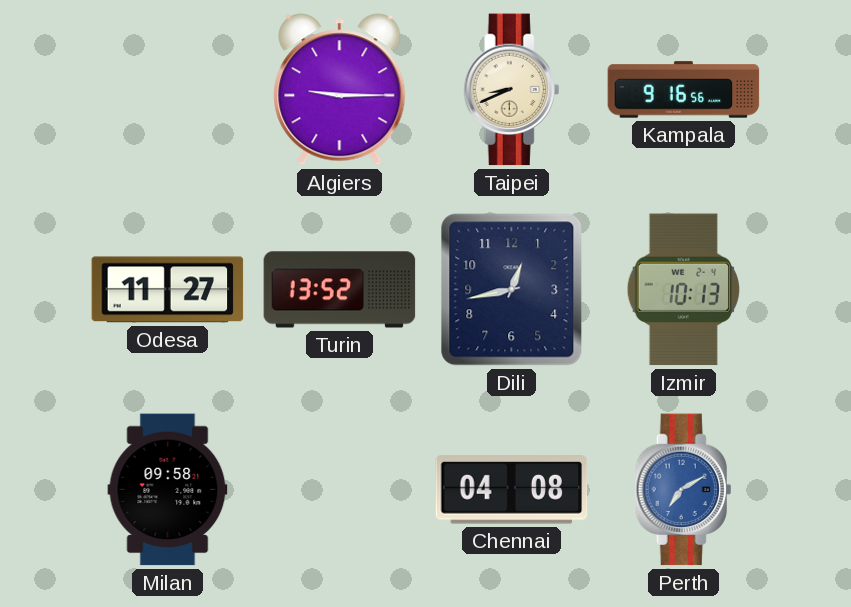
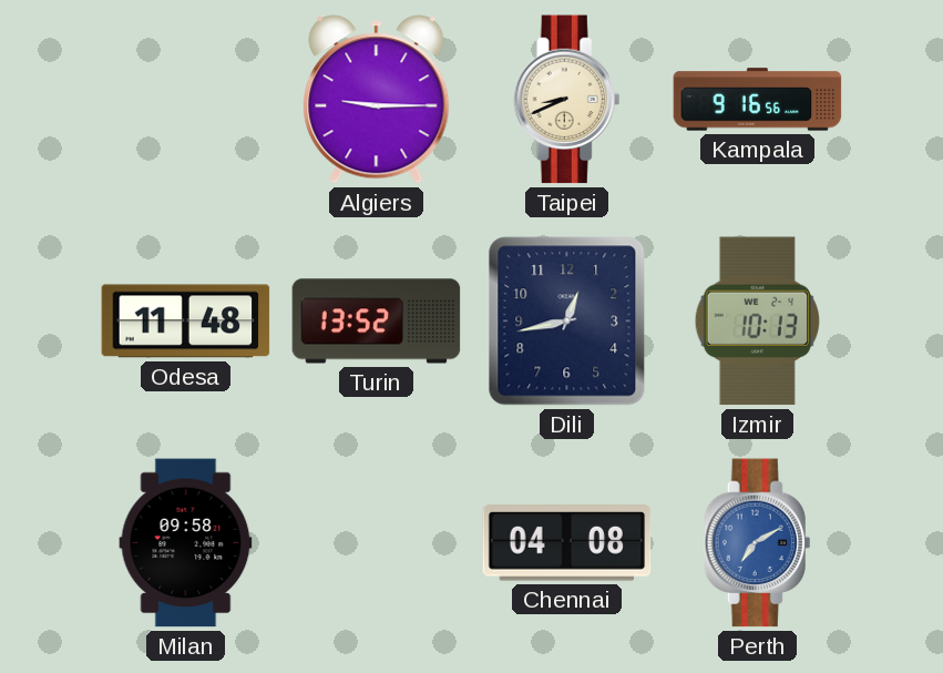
Odesa: 11:27 -> 11:48
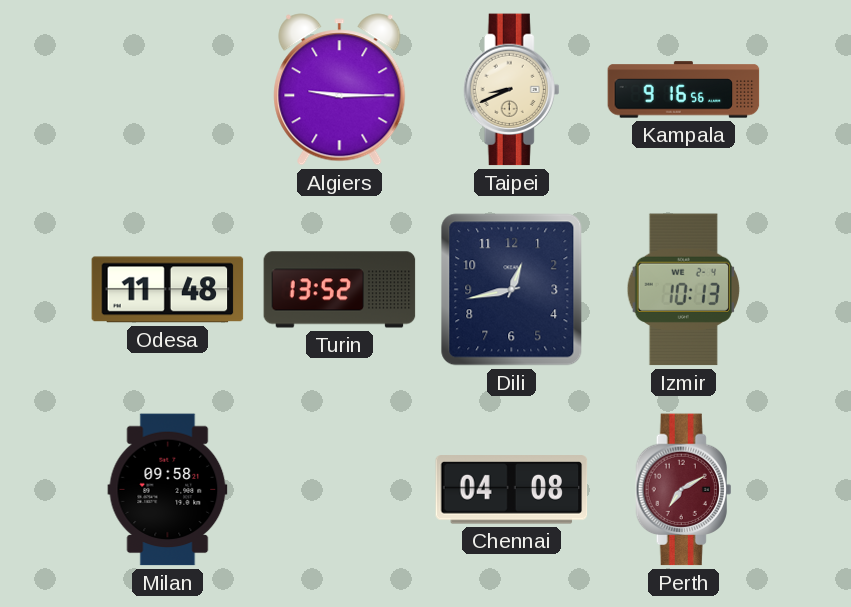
Perth dial: blue -> burgundy
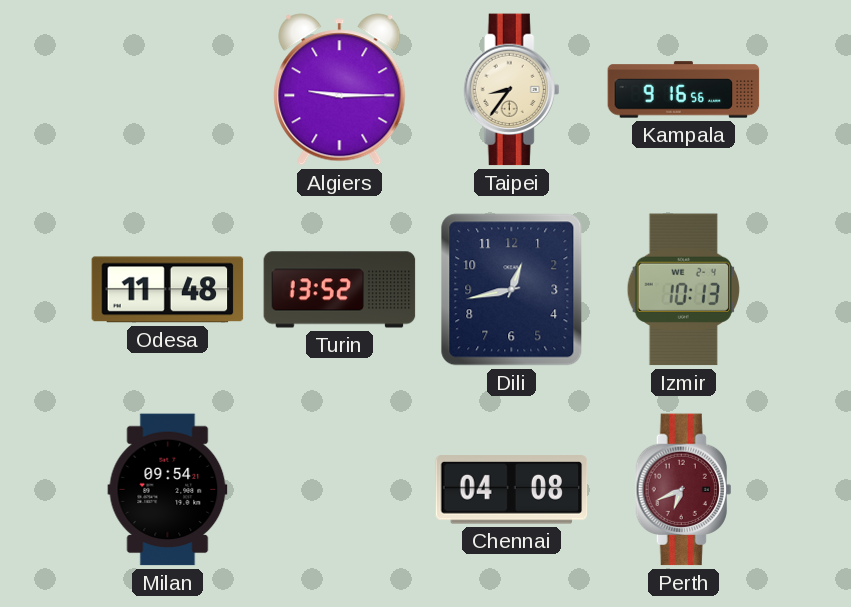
Taipei: 8:41 -> 8:36
Milan: 09:58 -> 09:54
Perth: 7:10 -> 6:41
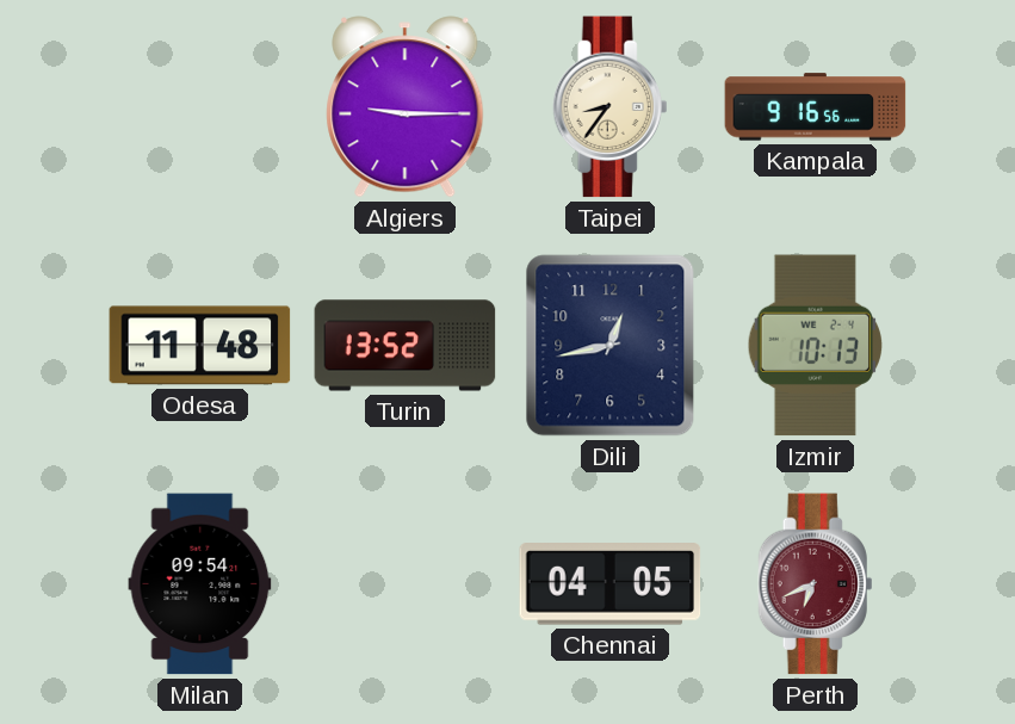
Chennai: 04:08 -> 04:05
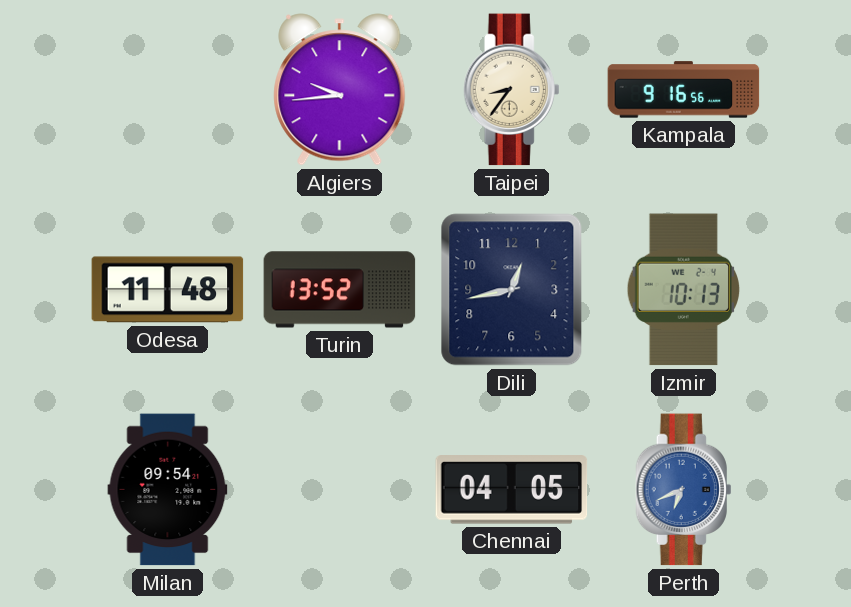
Algiers: 9:15 -> 9:44
Perth dial: burgundy -> blue
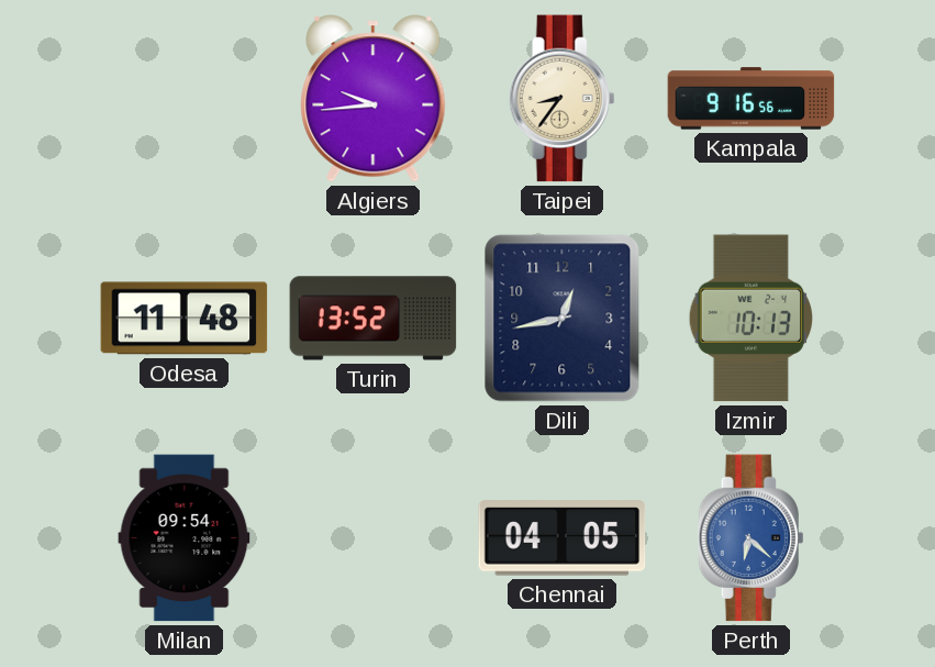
Perth: 6:41 -> 6:22
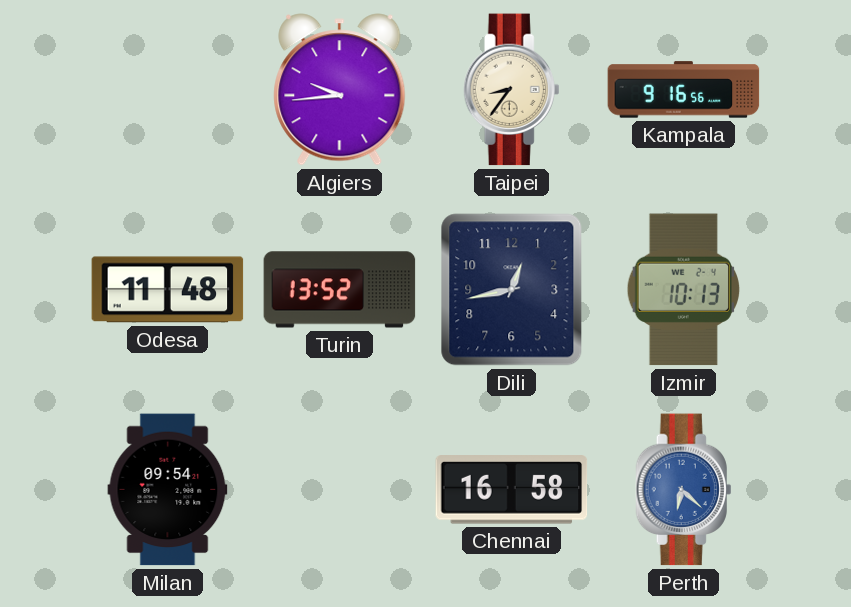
Chennai: 04:05 -> 16:58
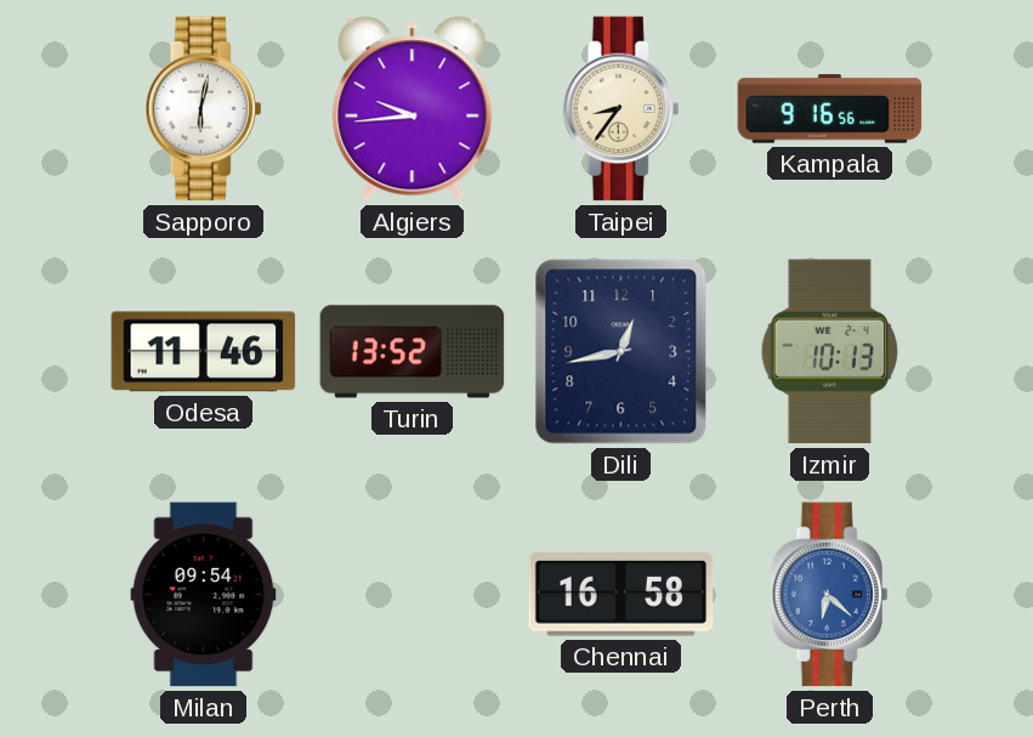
Sapporo: none -> 6:02
Odesa: 11:48 -> 11:46
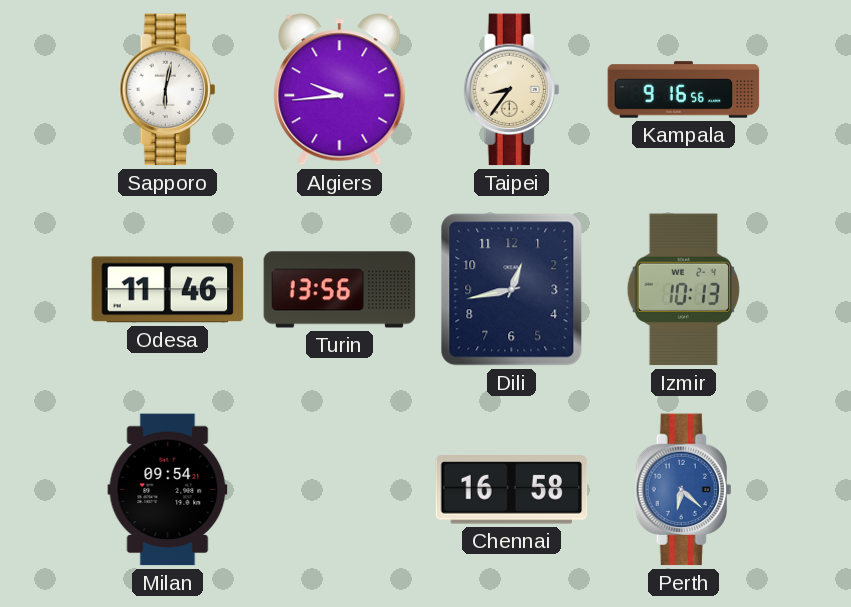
Turin: 13:52 -> 13:56
